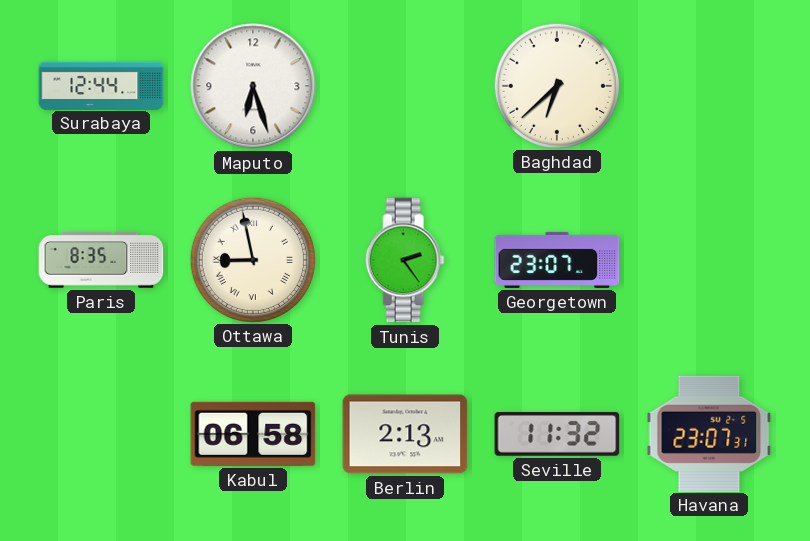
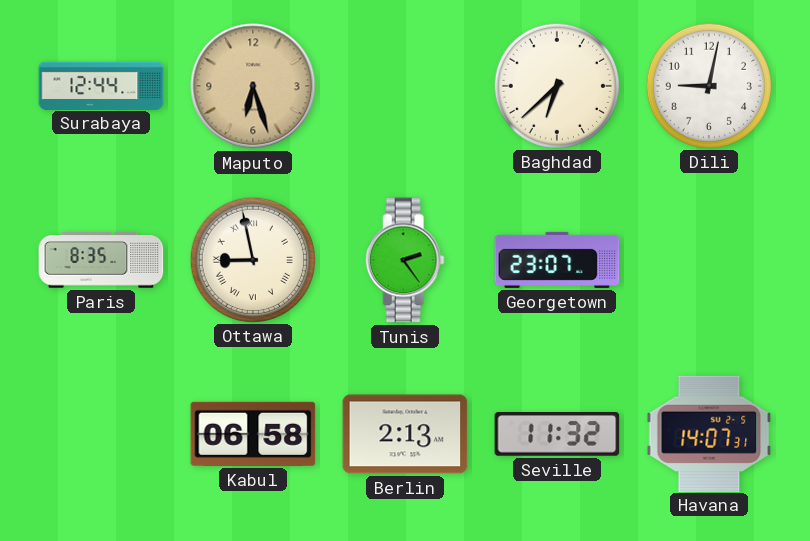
Maputo dial: white -> champagne
Dili: none -> 9:02
Havana: 23:07 -> 14:07
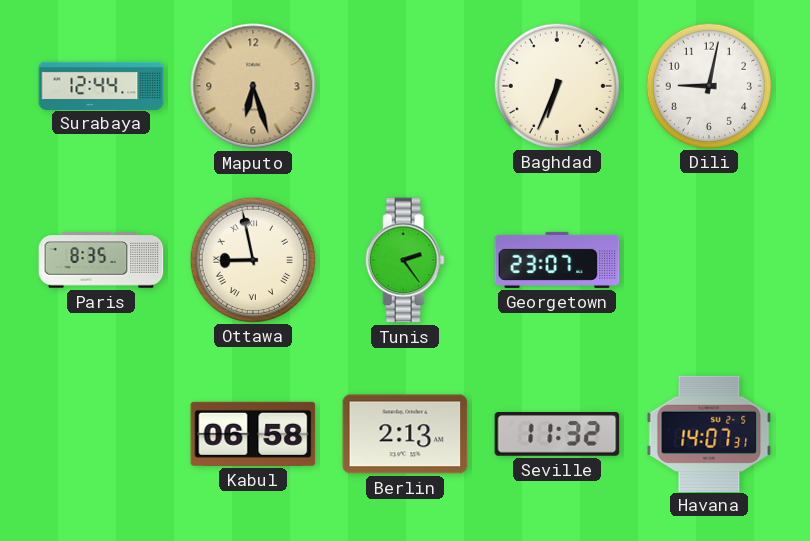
Baghdad: 6:38 -> 6:34
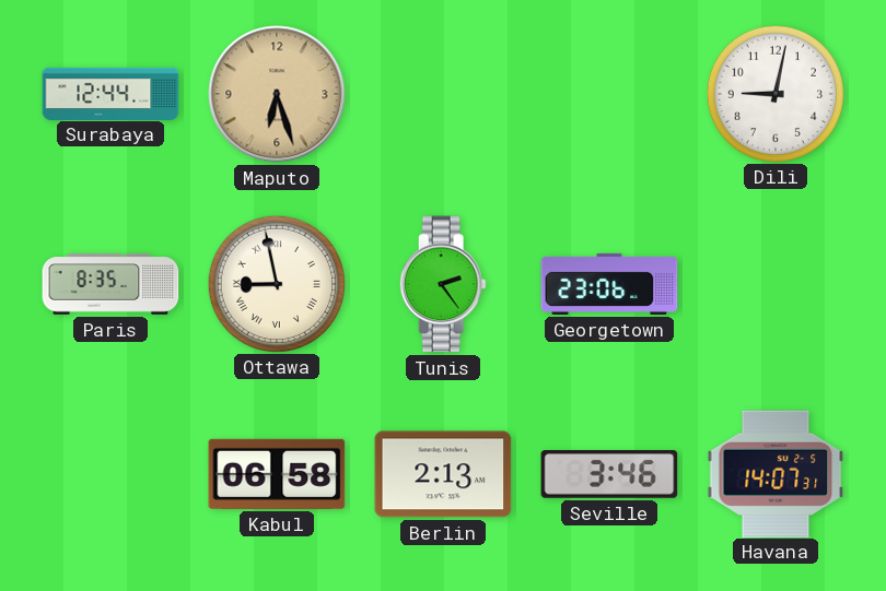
Baghdad: 6:34 -> none
Georgetown: 23:07 -> 23:06
Seville: 11:32 -> 3:46
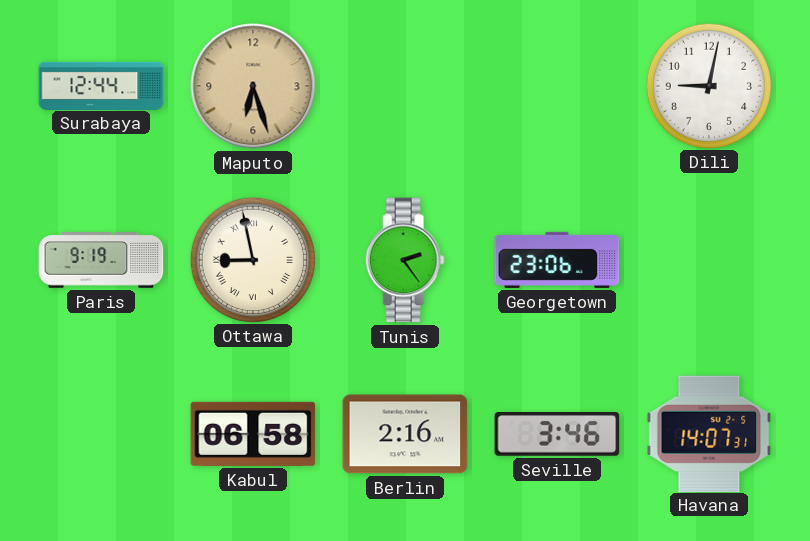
Paris: 8:35 -> 9:19
Berlin: 2:13 -> 2:16
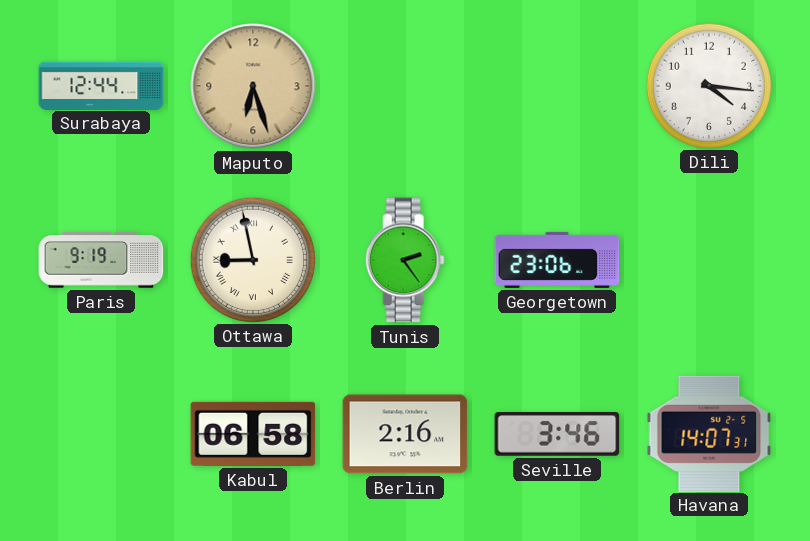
Dili: 9:02 -> 4:16
